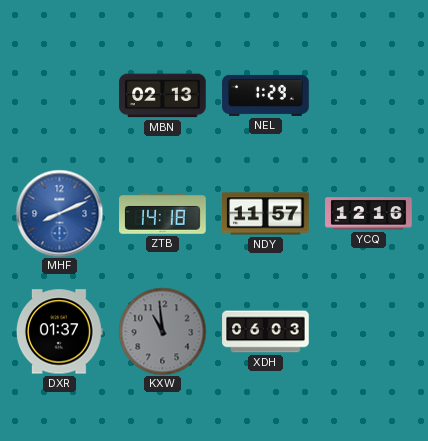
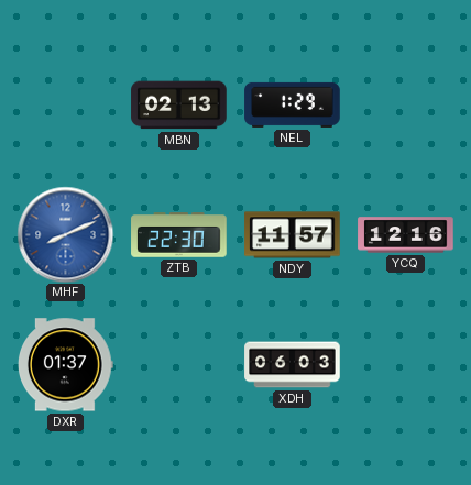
ZTB: 14:18 -> 22:30
KXW: 10:59 -> none
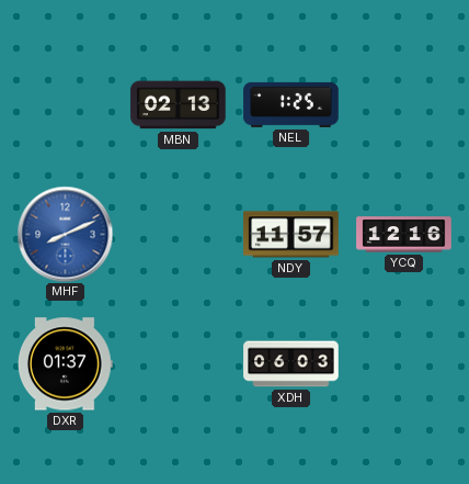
NEL: 1:29 -> 1:25
ZTB: 22:30 -> none
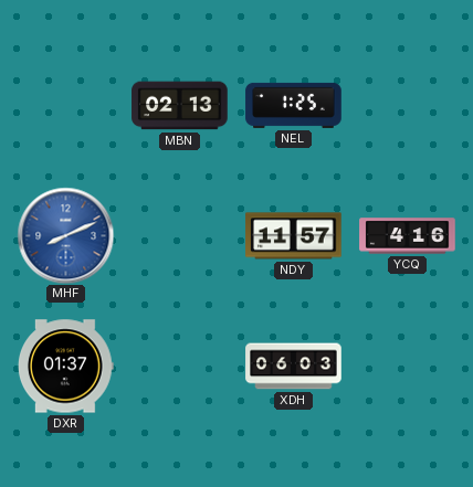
YCQ: 12:16 -> 4:16
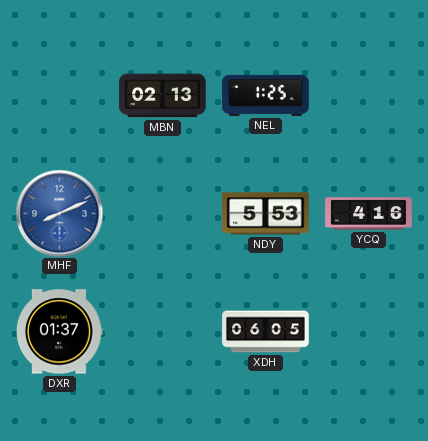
NDY: 11:57 -> 5:53
XDH: 06:03 -> 06:05
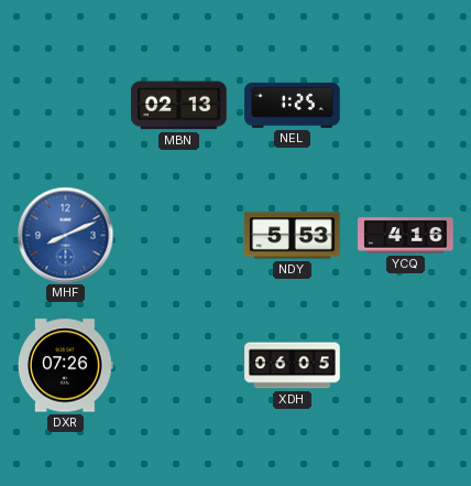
DXR: 01:37 -> 07:26
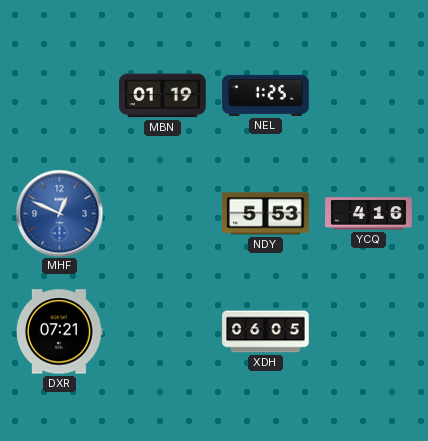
MBN: 02:13 -> 01:19
MHF: 8:11 -> 12:49
DXR: 07:26 -> 07:21
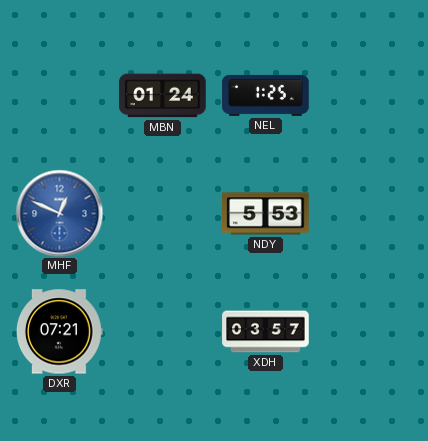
MBN: 01:19 -> 01:24
YCQ: 4:16 -> none
XDH: 06:05 -> 03:57
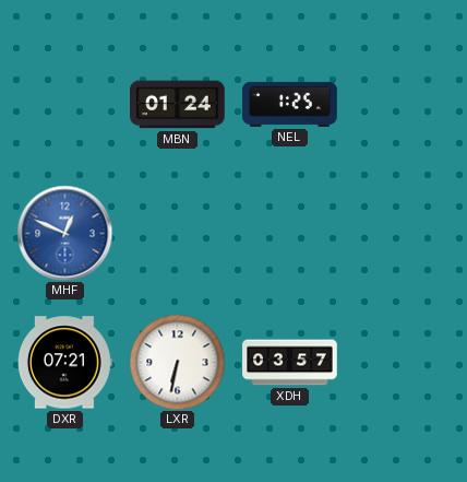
NDY: 5:53 -> none
LXR: none -> 6:32
